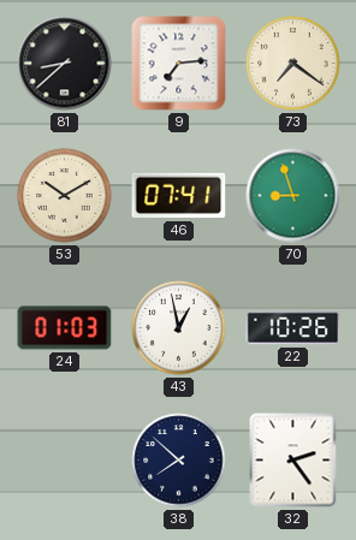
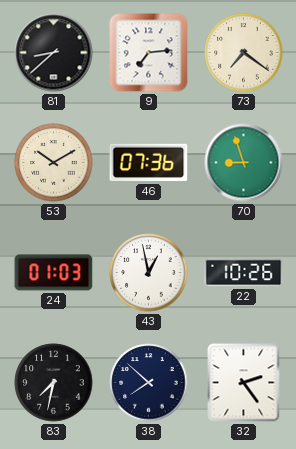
46: 07:41 -> 07:36
83: none -> 7:32
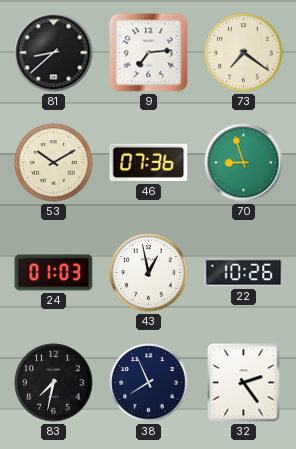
38: 7:52 -> 7:56
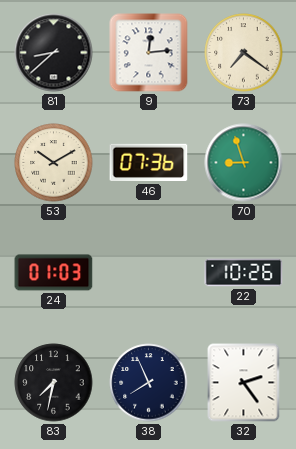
9: 7:14 -> 12:14
43: 12:58 -> none
